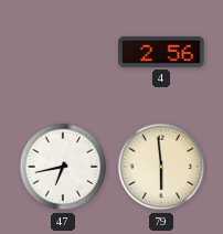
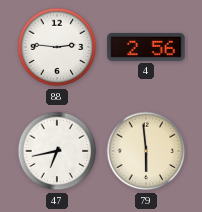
88: none -> 2:46
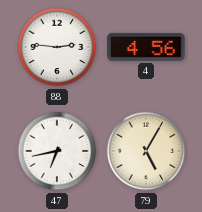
4: 2:56 -> 4:56
79: 5:59 -> 5:05
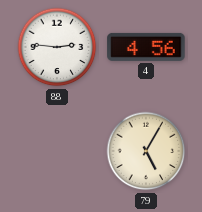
47: 6:43 -> none
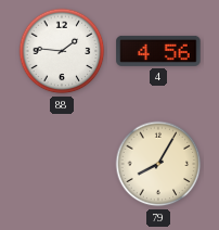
88: 2:46 -> 1:46
79: 5:05 -> 8:05
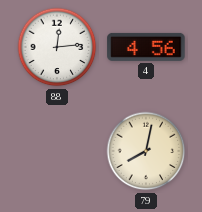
88: 1:46 -> 12:14
79: 8:05 -> 8:02
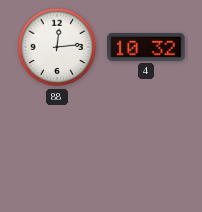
4: 4:56 -> 10:32
79: 8:02 -> none
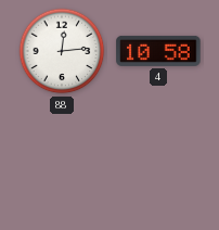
4: 10:32 -> 10:58
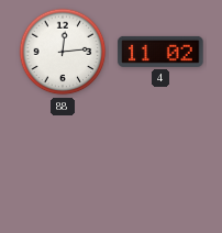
4: 10:58 -> 11:02
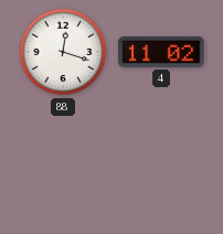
88: 12:14 -> 12:18
